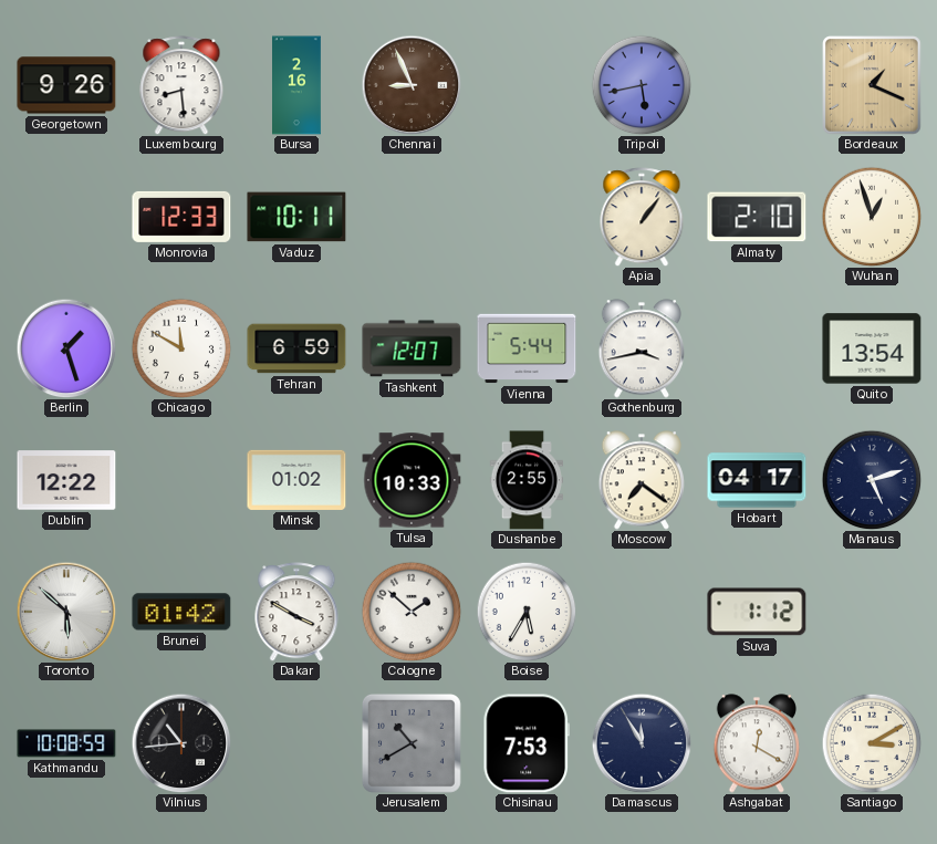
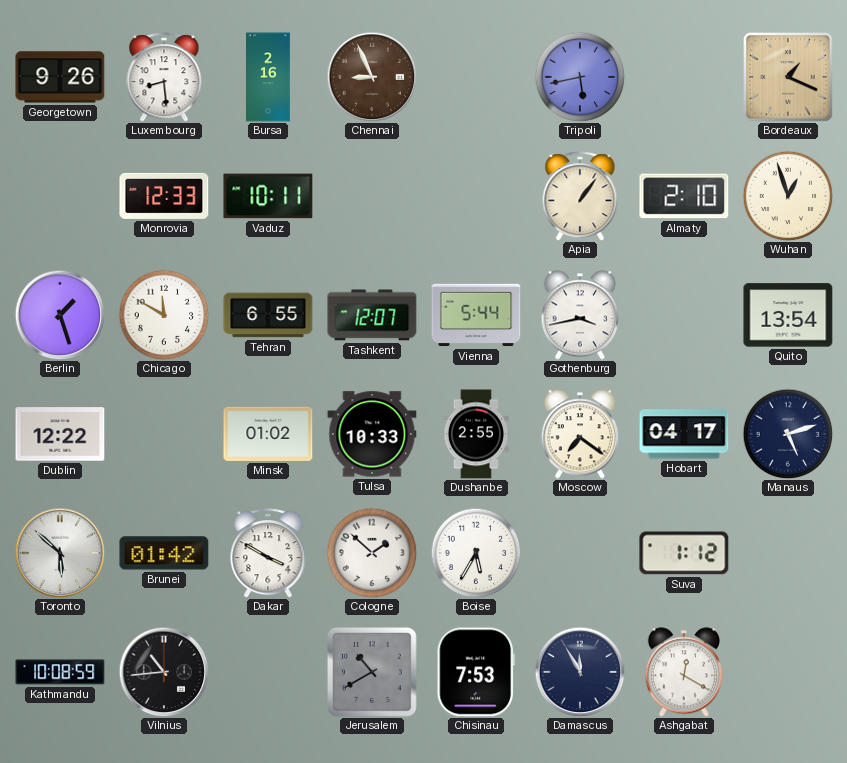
Tehran: 6:59 -> 6:55
Santiago: 3:10 -> none
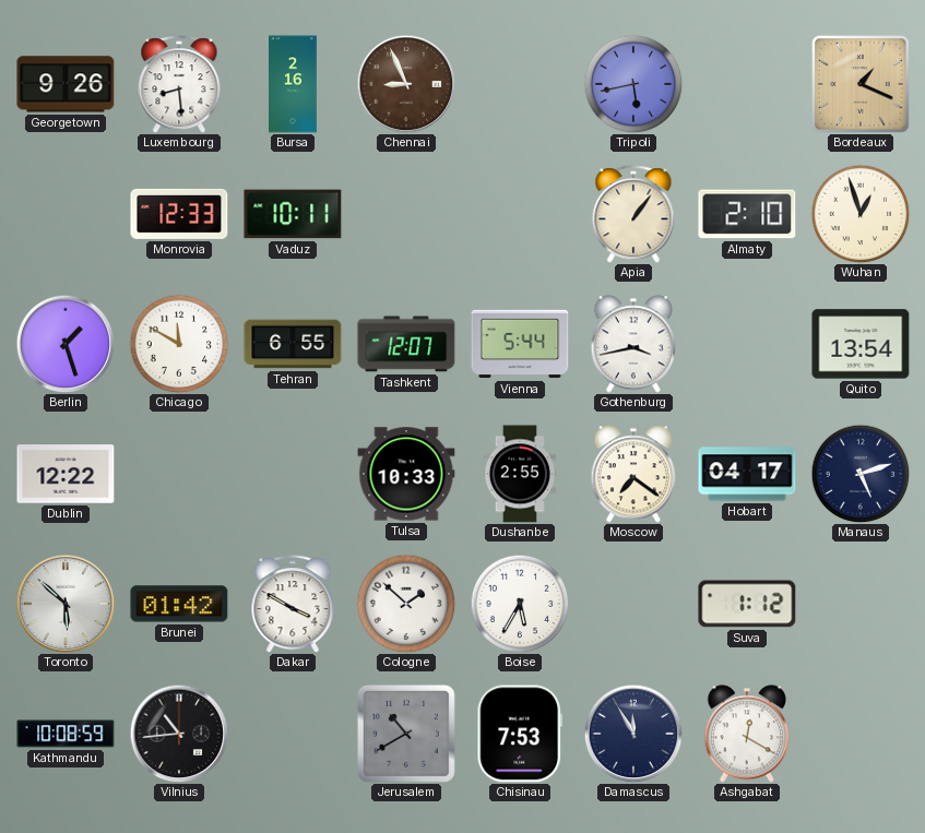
Minsk: 01:02 -> none
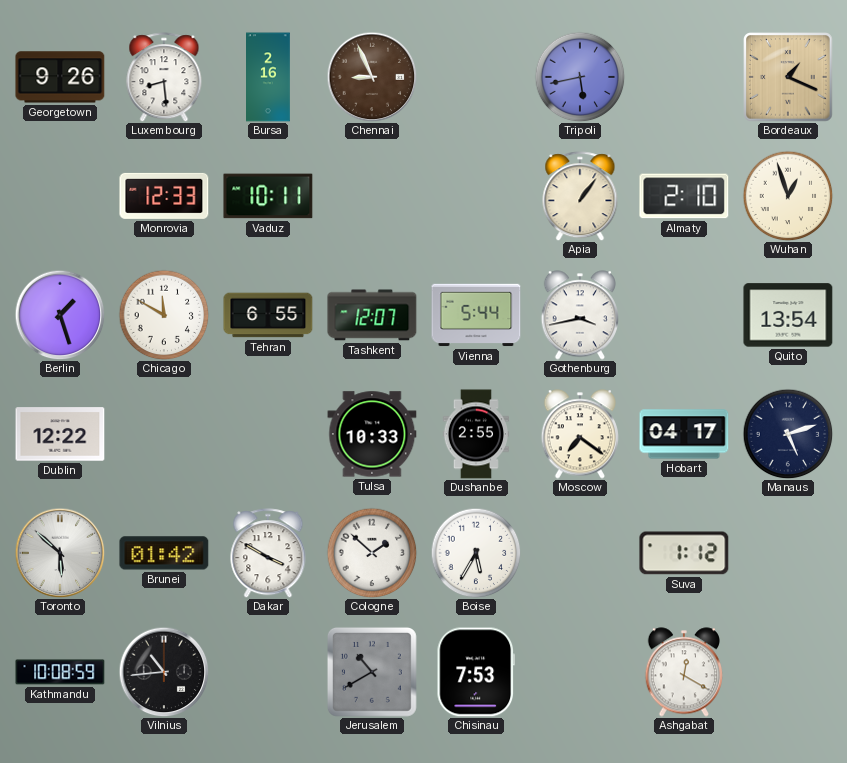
Damascus: 11:55 -> none
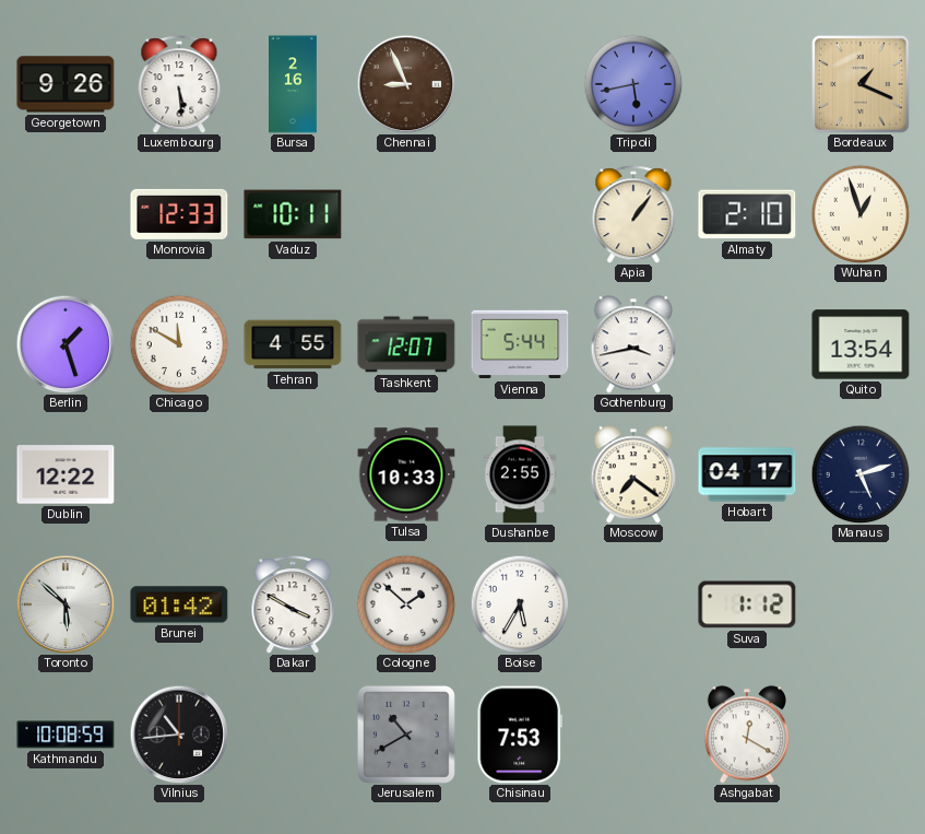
Luxembourg: 8:29 -> 5:29
Tehran: 6:55 -> 4:55
